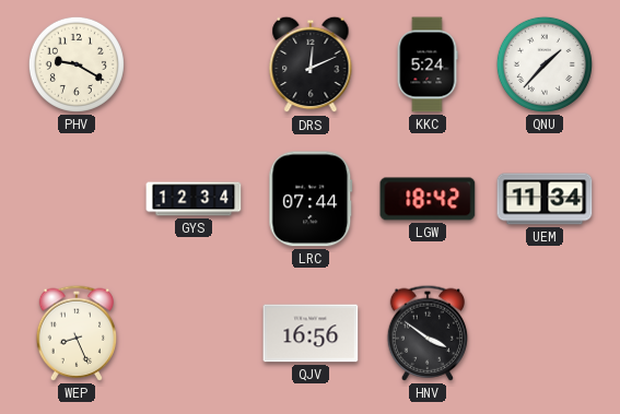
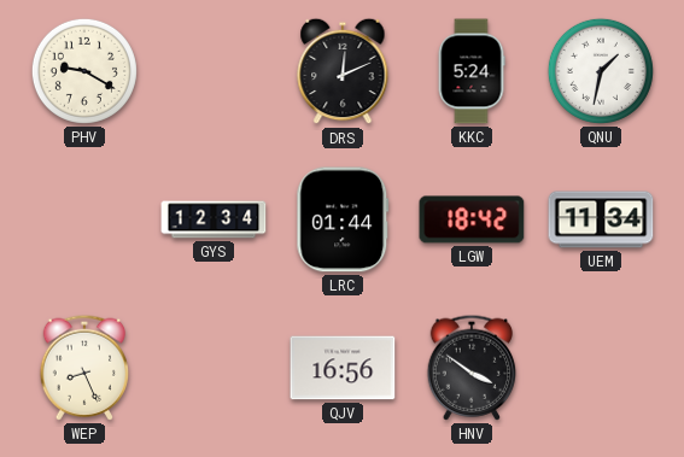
QNU: 1:37 -> 1:32
LRC: 07:44 -> 01:44
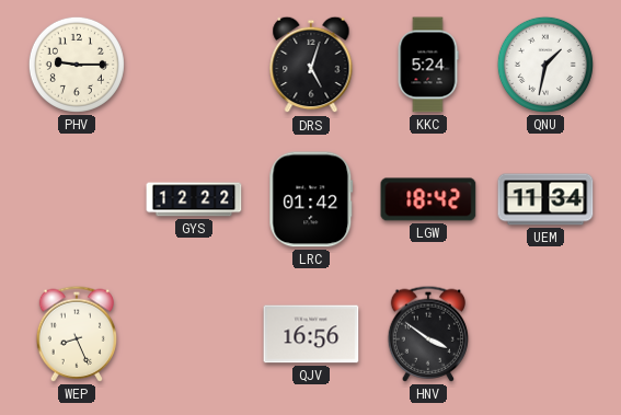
PHV: 9:20 -> 9:15
DRS: 12:11 -> 5:03
GYS: 12:34 -> 12:22
LRC: 01:44 -> 01:42
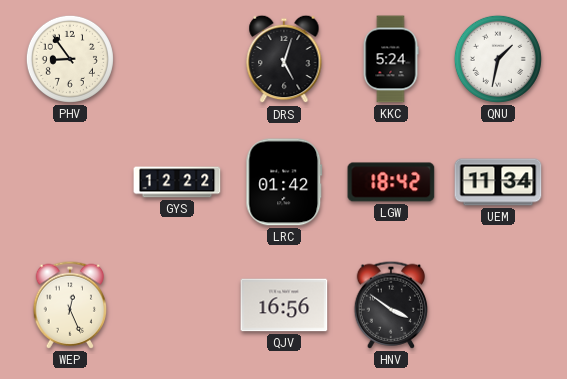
PHV: 9:15 -> 8:54
WEP: 8:26 -> 12:26
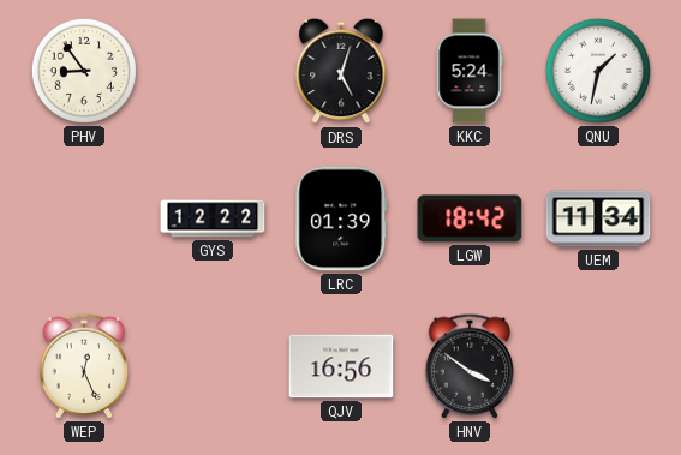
LRC: 01:42 -> 01:39
